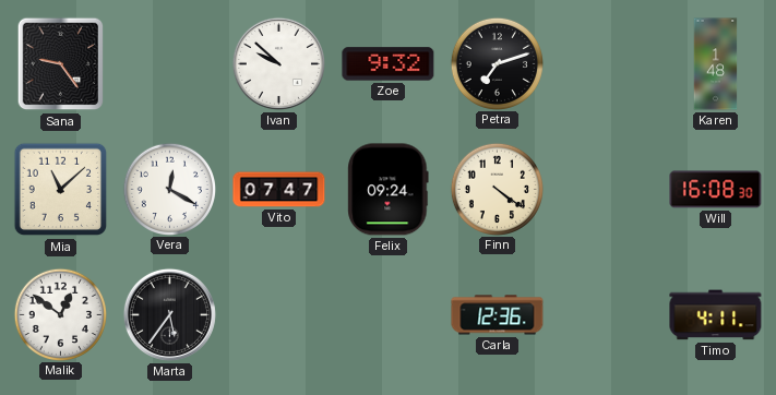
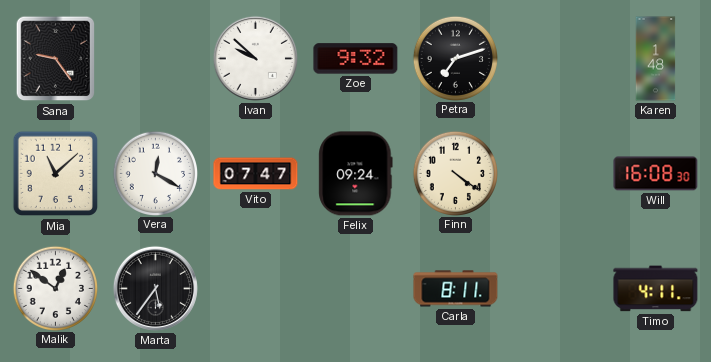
Carla: 12:36 -> 8:11
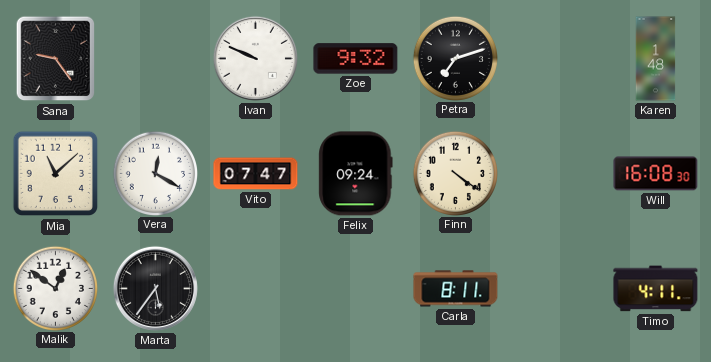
Ivan: 9:52 -> 9:49
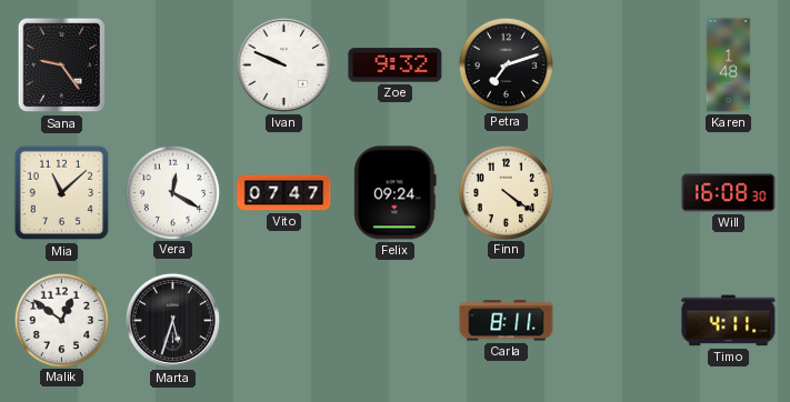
Marta: 5:36 -> 5:33
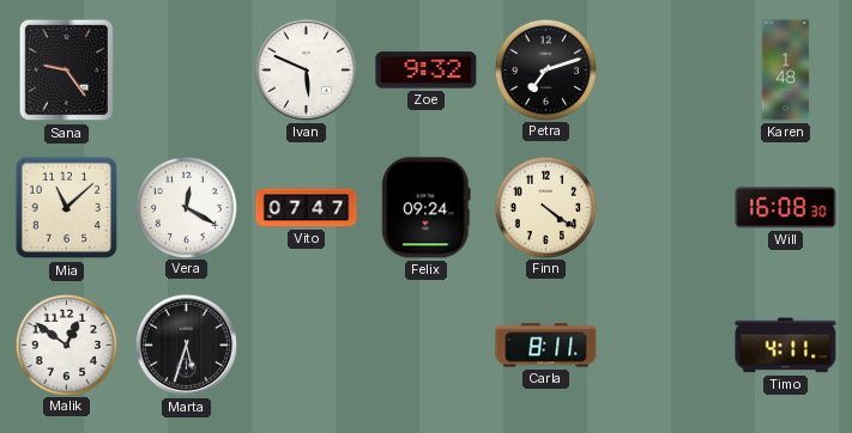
Ivan: 9:49 -> 5:49
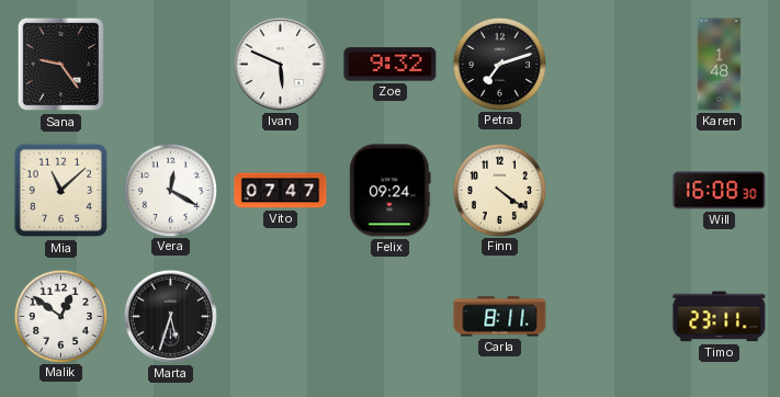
Timo: 4:11 -> 23:11
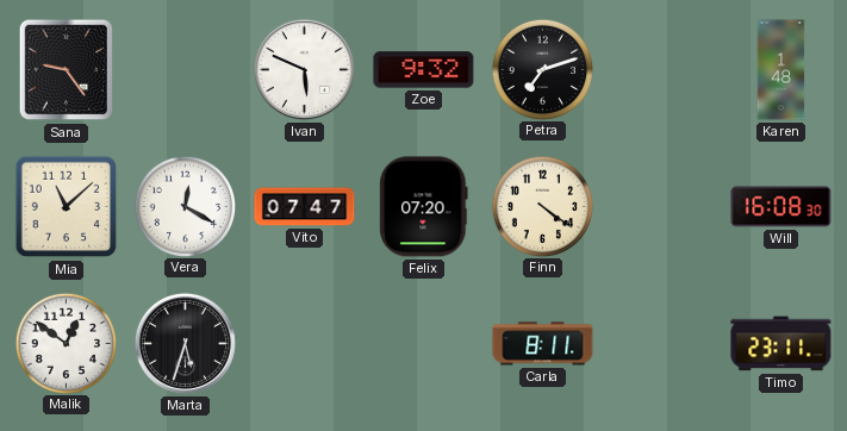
Felix: 09:24 -> 07:20
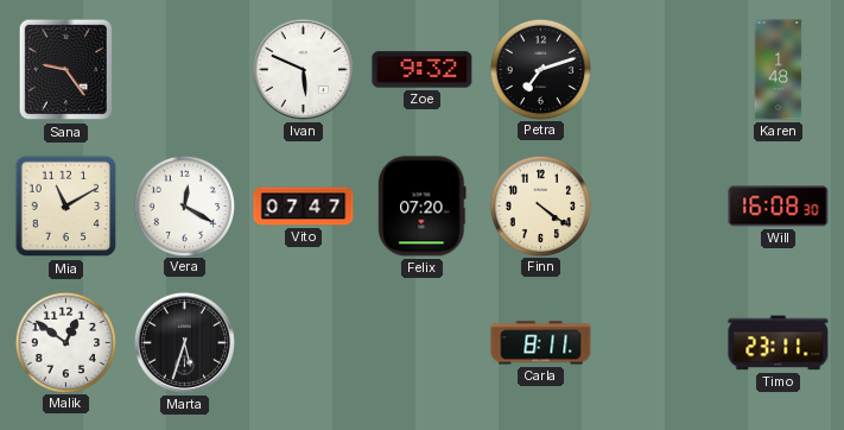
Mia: 11:08 -> 11:10
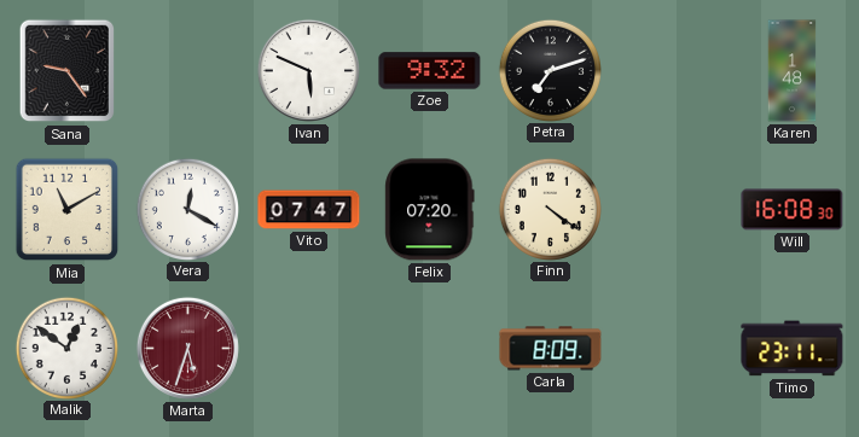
Marta dial: black -> burgundy
Carla: 8:11 -> 8:09
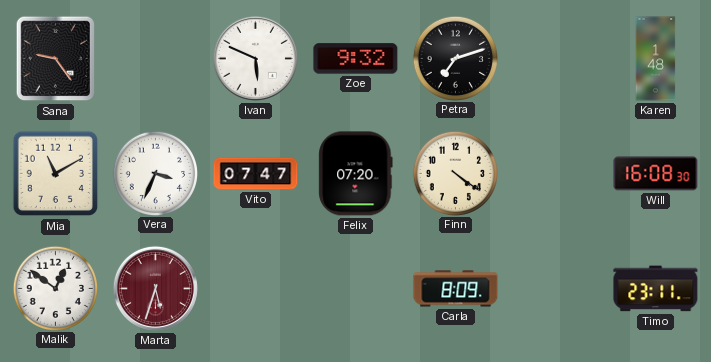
Vera: 12:20 -> 3:34
